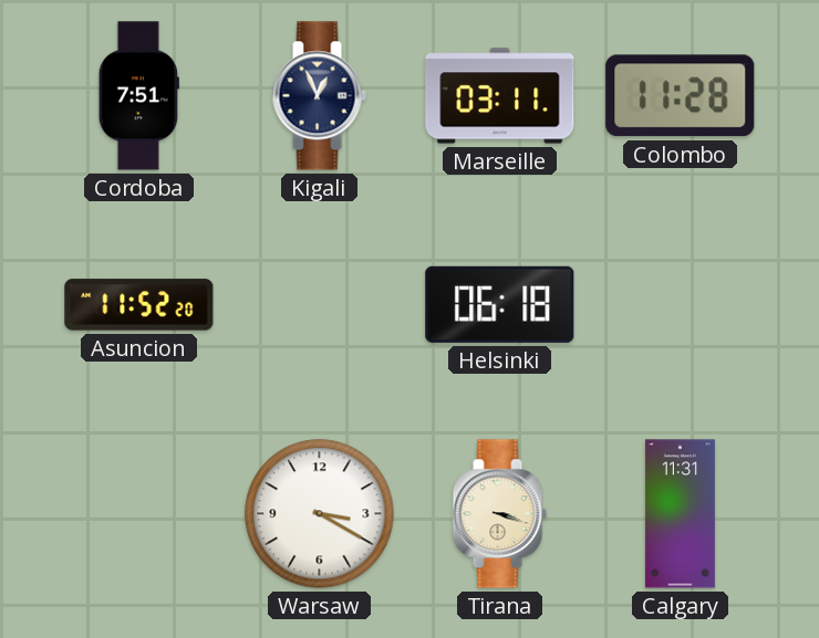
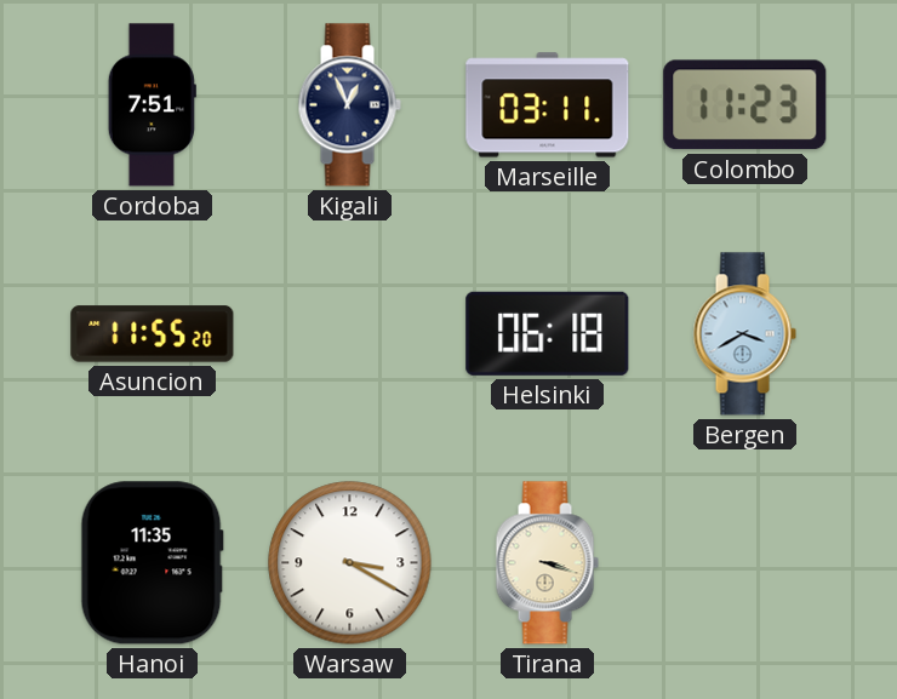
Colombo: 11:28 -> 11:23
Asuncion: 11:52 -> 11:55
Bergen: none -> 3:40
Hanoi: none -> 11:35
Calgary: 11:31 -> none
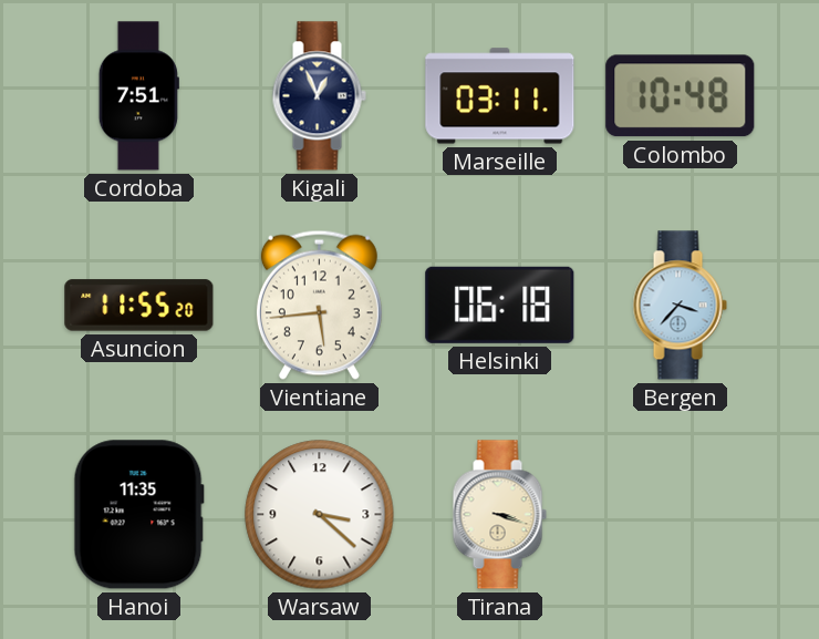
Colombo: 11:23 -> 10:48
Vientiane: none -> 5:44
Bergen: 3:40 -> 3:37
Warsaw: 3:20 -> 3:22
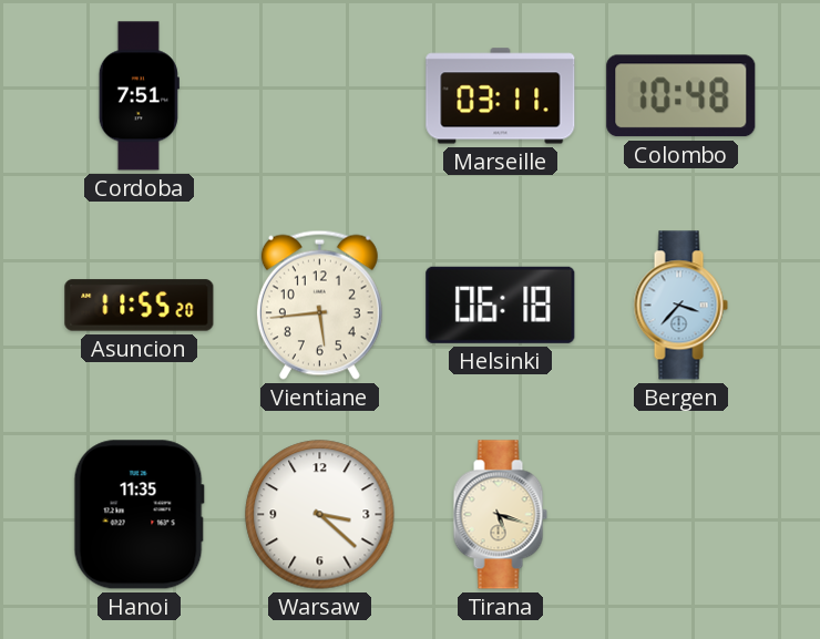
Kigali: 12:56 -> none
Tirana: 3:18 -> 5:18
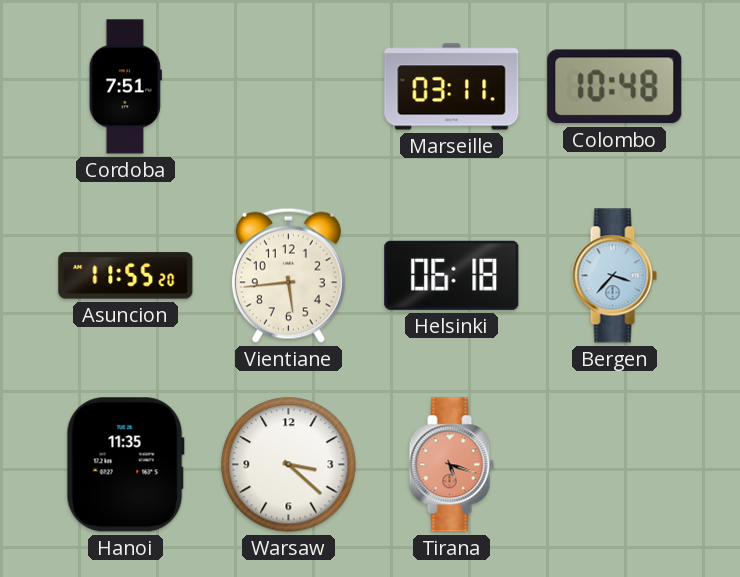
Tirana dial: cream -> salmon
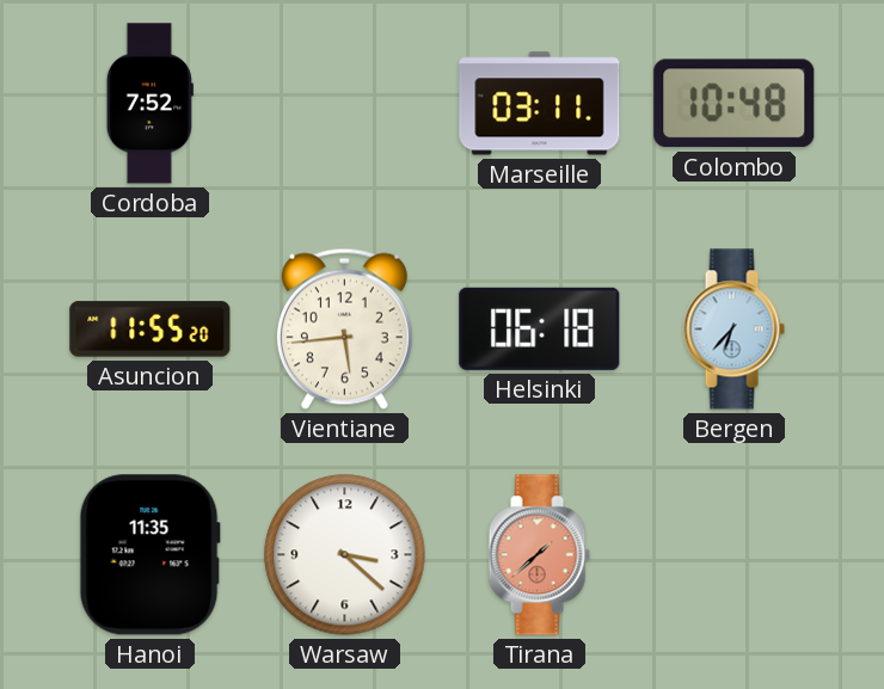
Cordoba: 7:51 -> 7:52
Bergen: 3:37 -> 6:37
Tirana: 5:18 -> 1:38
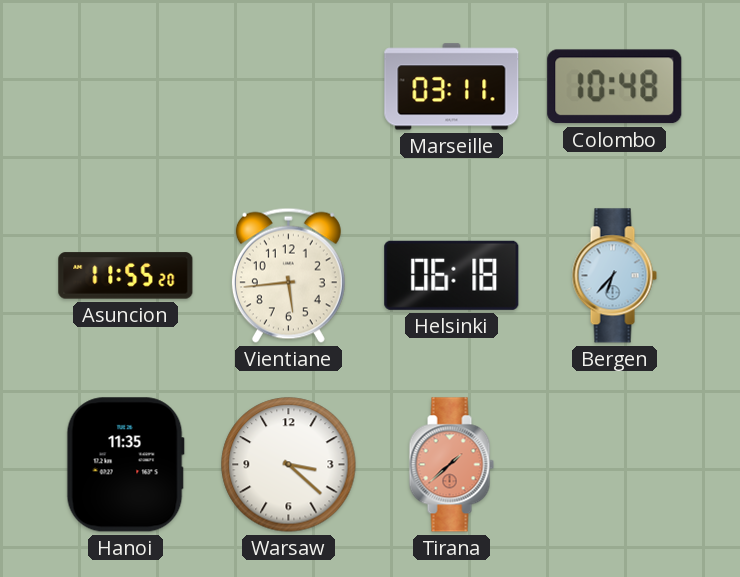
Cordoba: 7:52 -> none
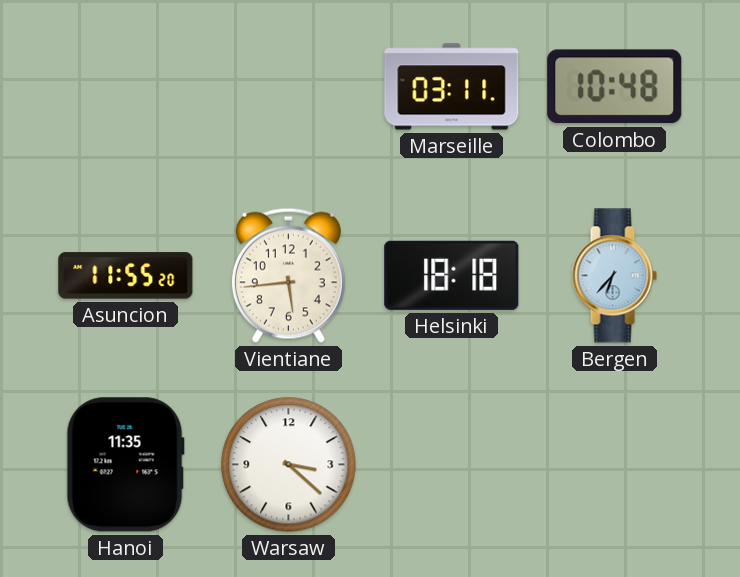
Helsinki: 06:18 -> 18:18
Tirana: 1:38 -> none
